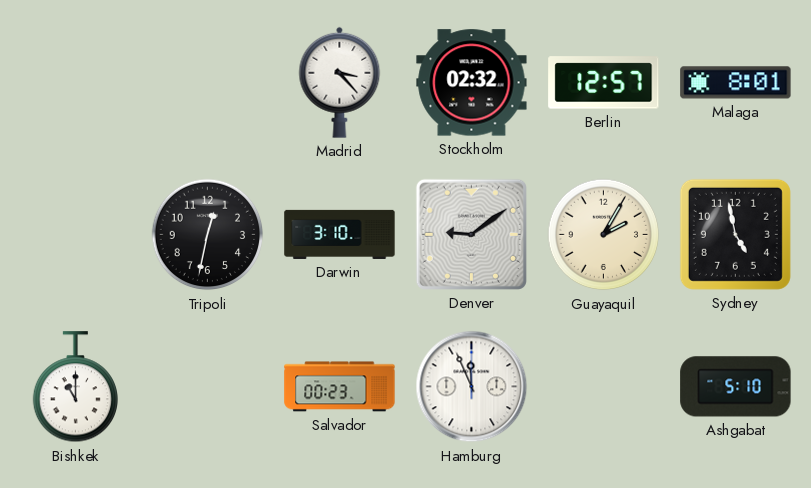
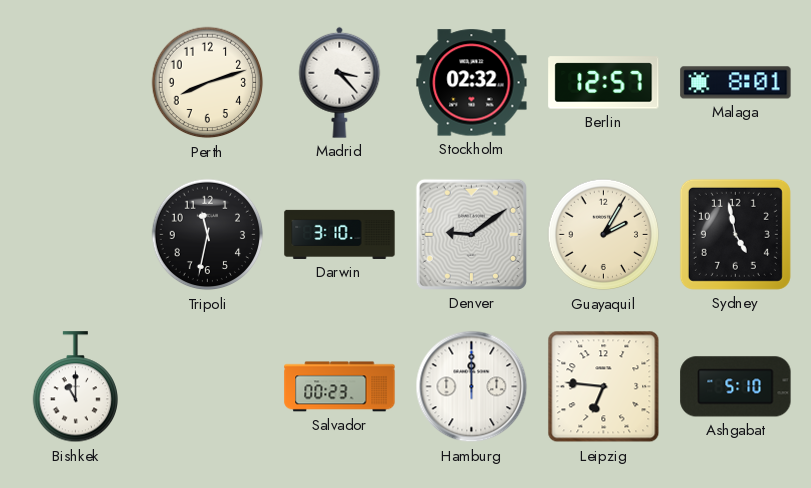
Perth: none -> 8:12
Tripoli: 12:32 -> 11:32
Hamburg: 11:56 -> 12:00
Leipzig: none -> 6:46
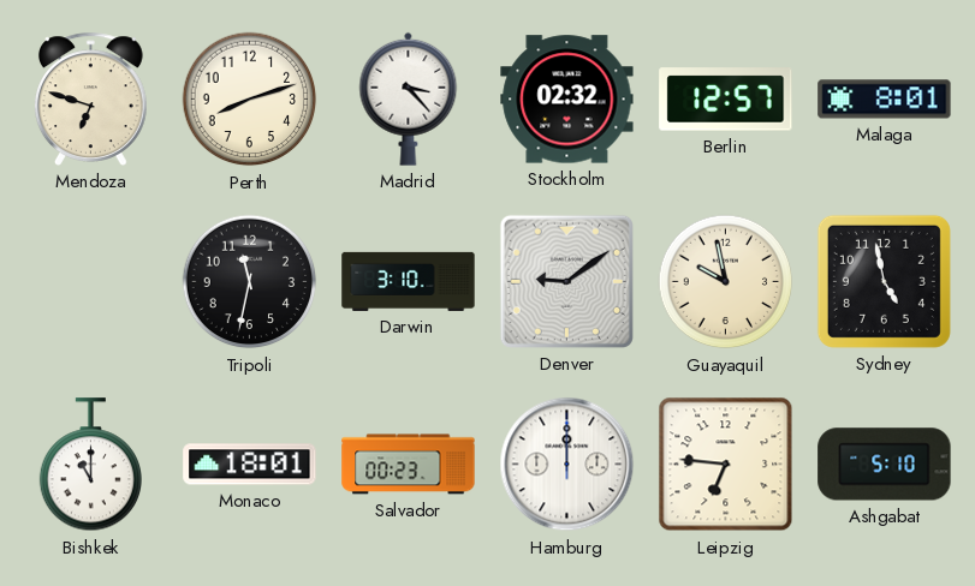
Mendoza: none -> 6:48
Guayaquil: 2:05 -> 9:58
Monaco: none -> 18:01
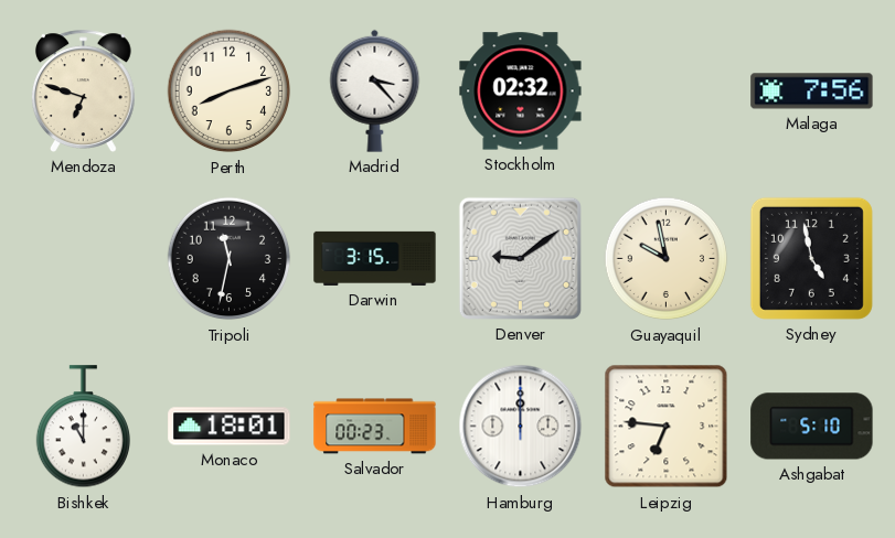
Berlin: 12:57 -> none
Malaga: 8:01 -> 7:56
Darwin: 3:10 -> 3:15
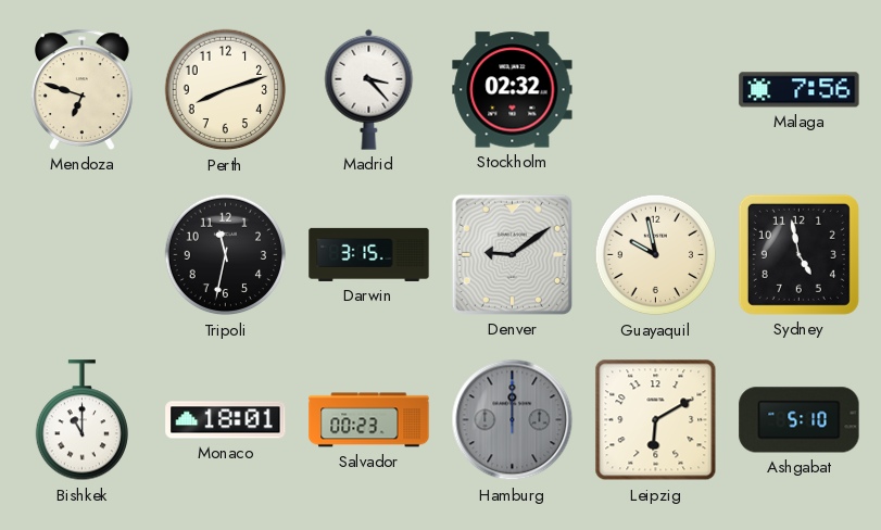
Hamburg dial: white -> grey
Leipzig: 6:46 -> 6:10
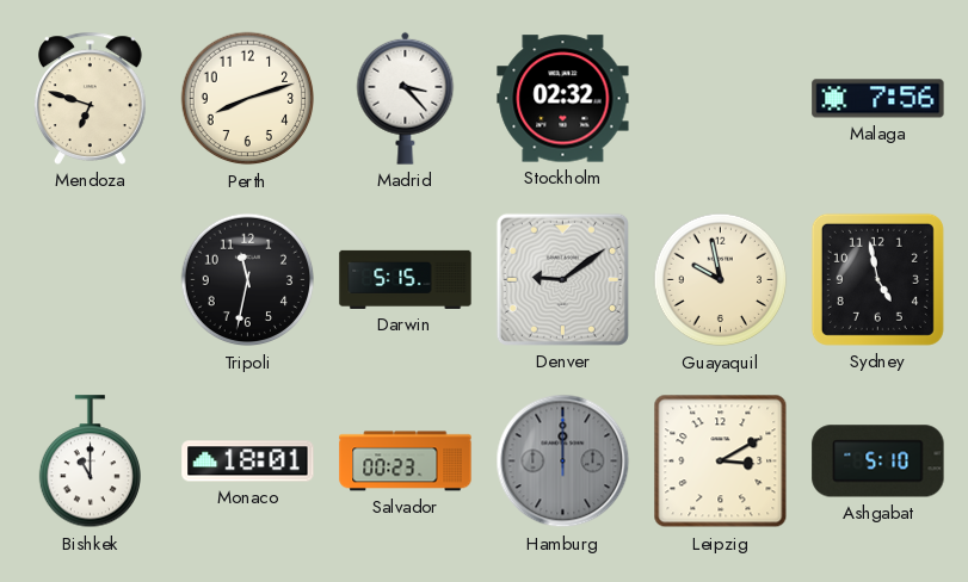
Darwin: 3:15 -> 5:15
Leipzig: 6:10 -> 3:10
